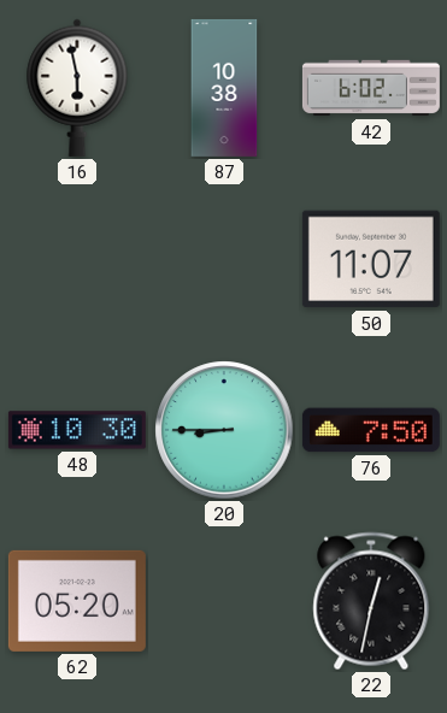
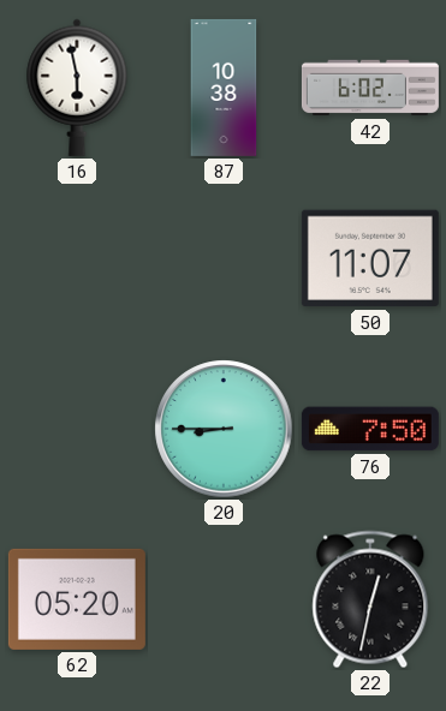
48: 10:30 -> none
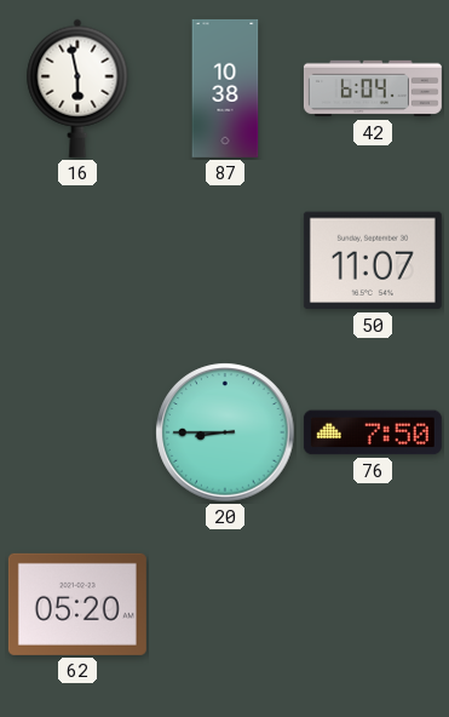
42: 6:02 -> 6:04
22: 12:32 -> none
